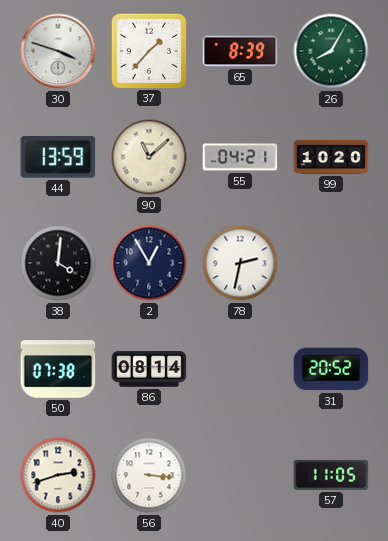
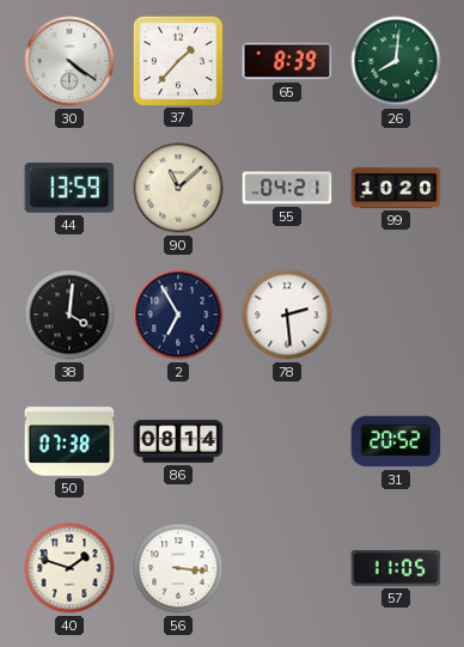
30: 3:48 -> 4:21
26: 8:05 -> 8:01
2: 12:55 -> 6:55
78: 2:32 -> 2:29
40: 2:42 -> 1:48
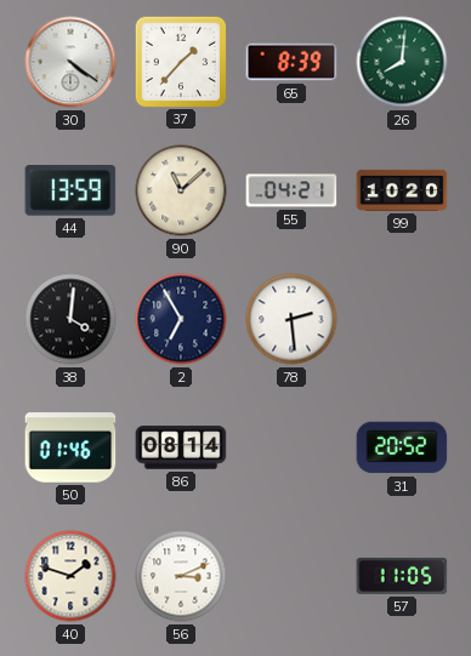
50: 07:38 -> 01:46
56: 3:16 -> 3:11
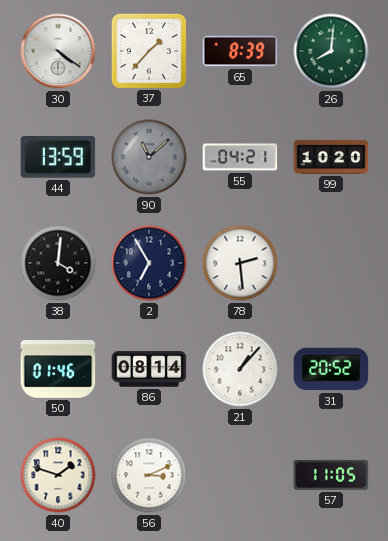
90 dial: cream -> grey
21: none -> 1:07
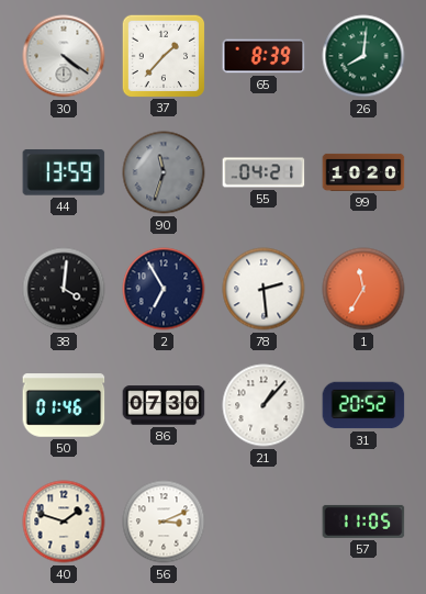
90: 11:08 -> 11:33
1: none -> 11:35
86: 08:14 -> 07:30
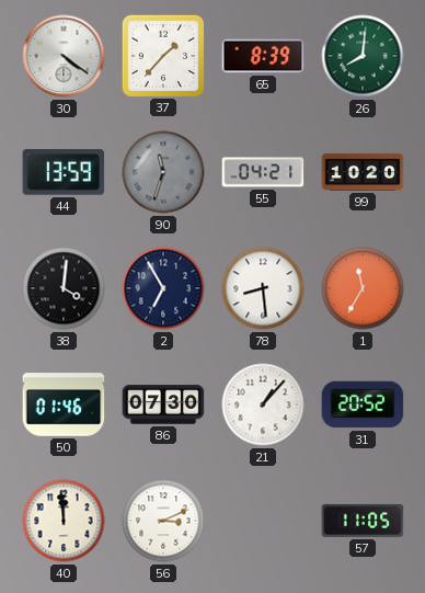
78: 2:29 -> 8:29
40: 1:48 -> 11:59
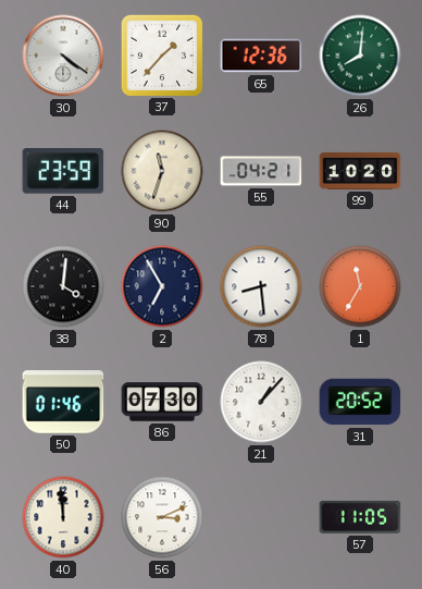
65: 8:39 -> 12:36
44: 13:59 -> 23:59
90 dial: grey -> cream
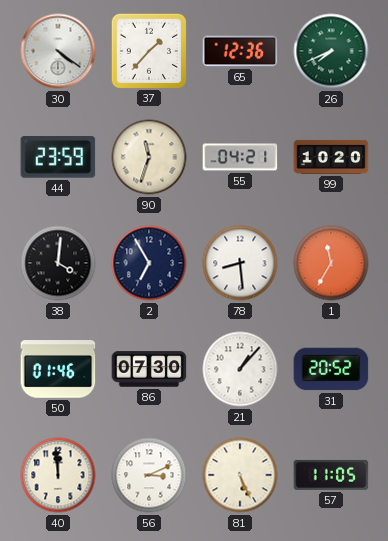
26: 8:01 -> 7:41
81: none -> 5:26
